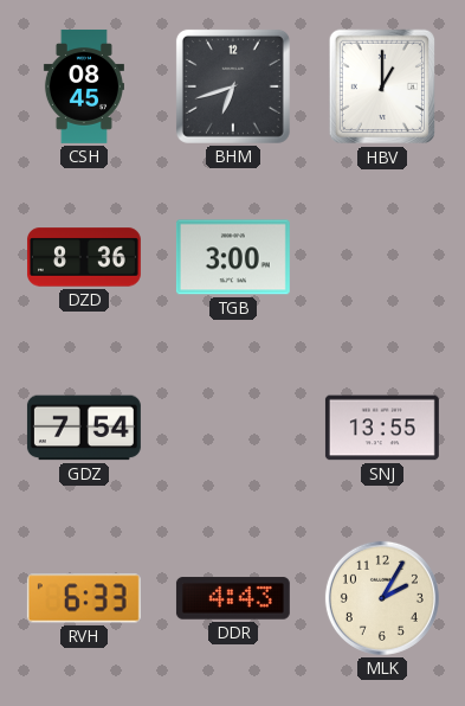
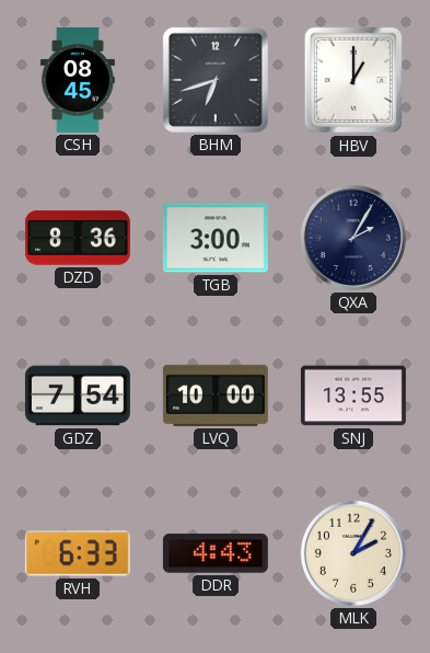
QXA: none -> 2:05
LVQ: none -> 10:00
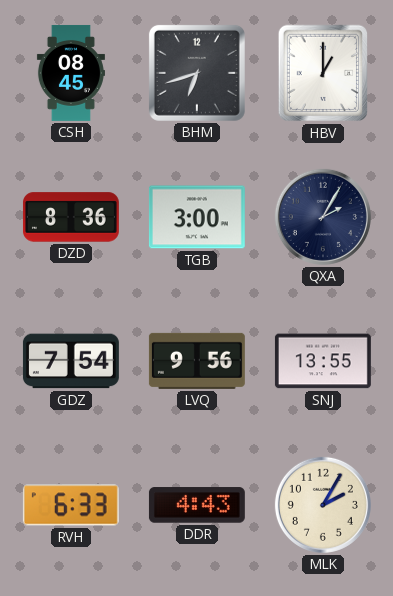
LVQ: 10:00 -> 9:56
